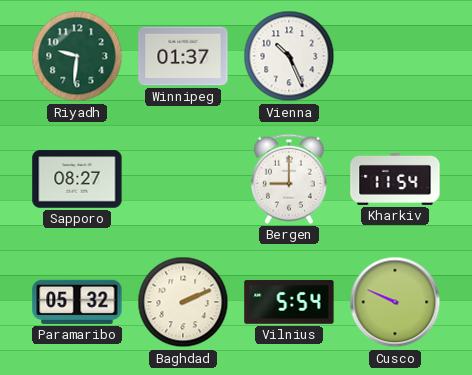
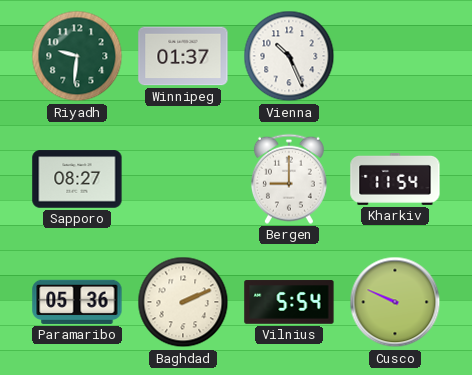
Paramaribo: 05:32 -> 05:36
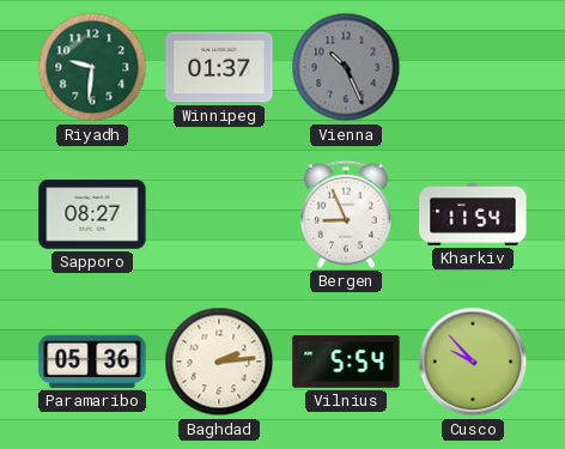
Vienna dial: white -> grey
Bergen: 9:00 -> 8:56
Baghdad: 2:11 -> 2:14
Cusco: 9:49 -> 9:53
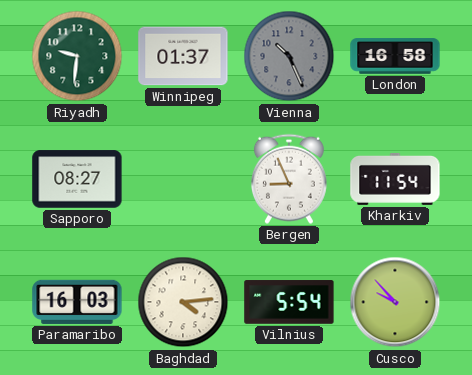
London: none -> 16:58
Paramaribo: 05:36 -> 16:03
Baghdad: 2:14 -> 4:14
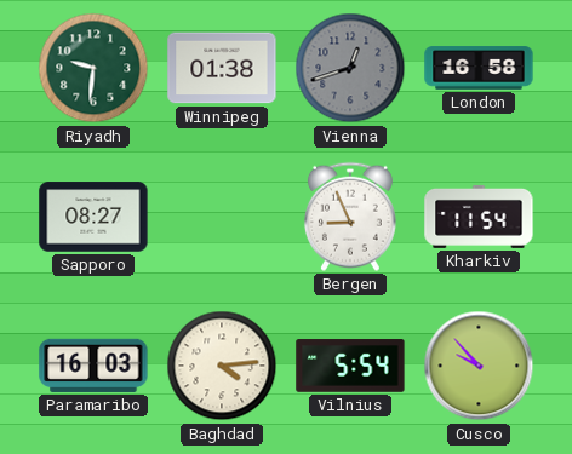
Winnipeg: 01:37 -> 01:38
Vienna: 10:26 -> 12:42
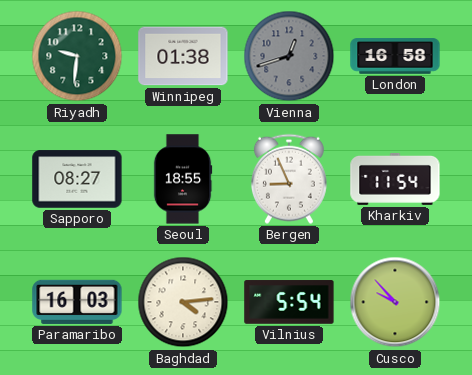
Seoul: none -> 18:55
